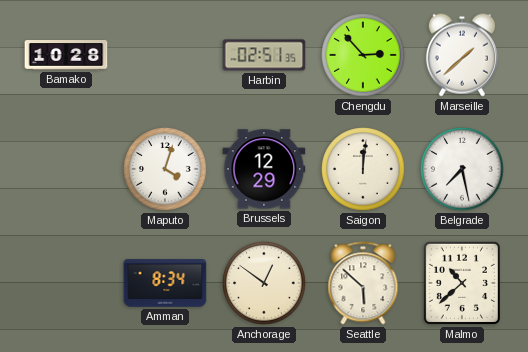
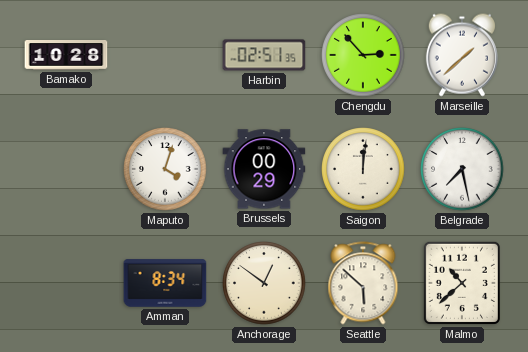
Brussels: 12:29 -> 00:29
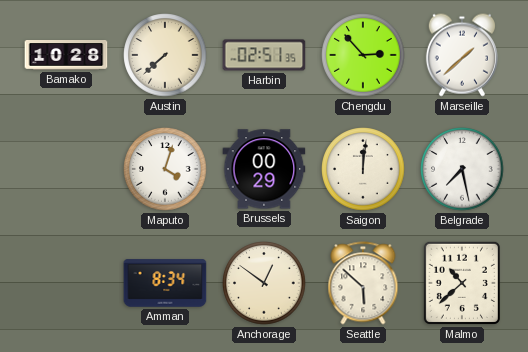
Austin: none -> 7:38
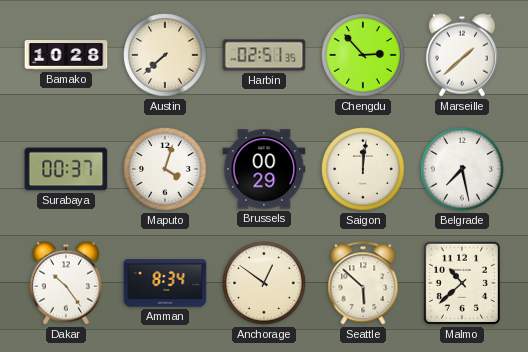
Surabaya: none -> 00:37
Dakar: none -> 10:24
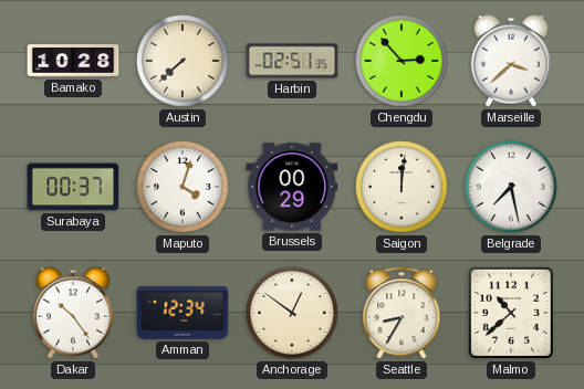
Marseille: 1:38 -> 3:38
Amman: 8:34 -> 12:34
Seattle: 5:52 -> 8:35
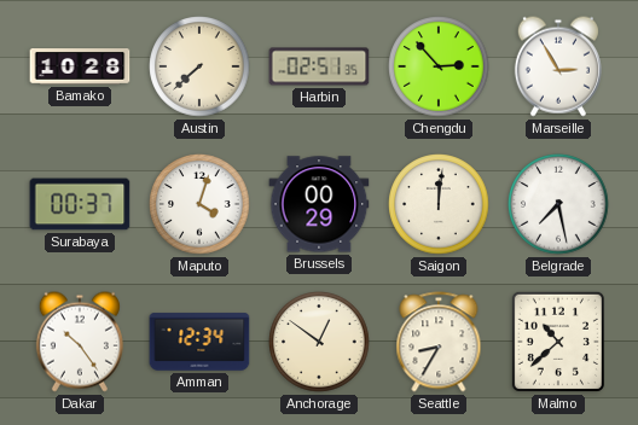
Marseille: 3:38 -> 2:55
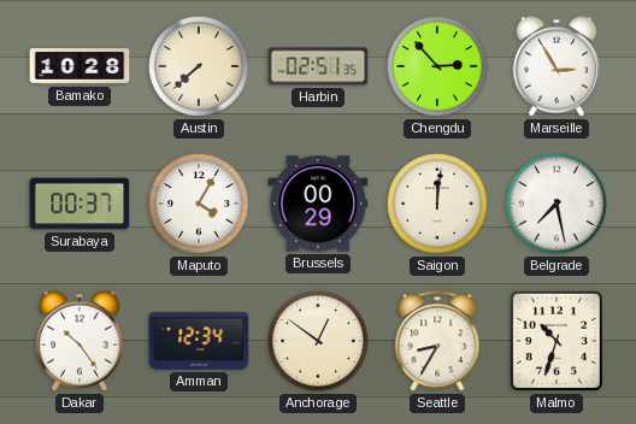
Maputo: 4:03 -> 4:05
Malmo: 10:38 -> 10:33
